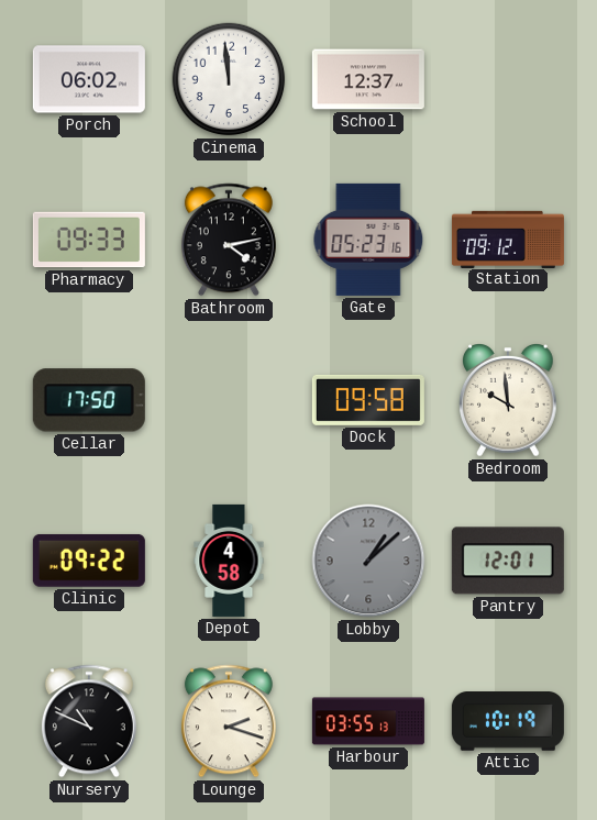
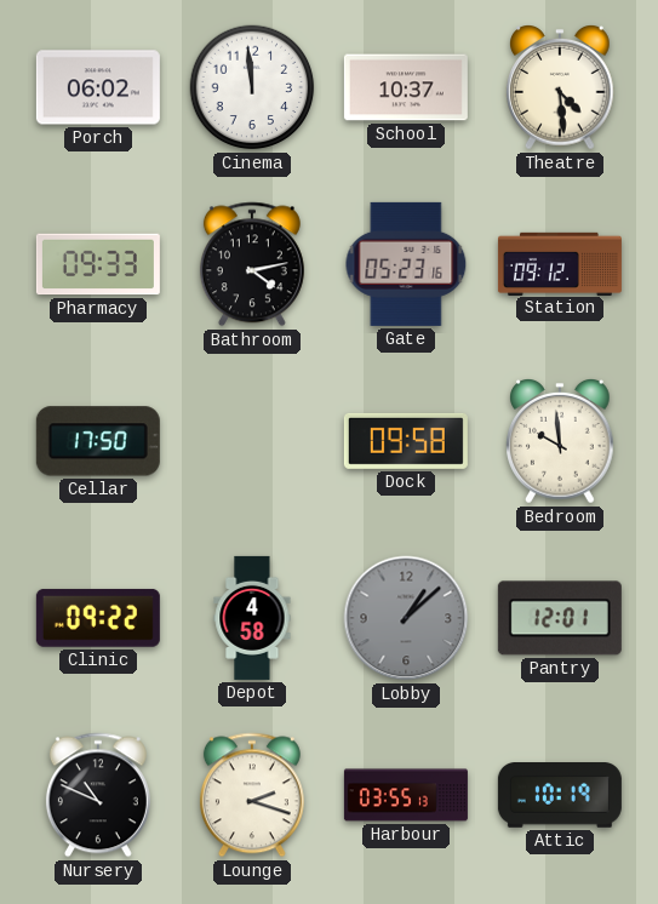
School: 12:37 -> 10:37
Theatre: none -> 4:29
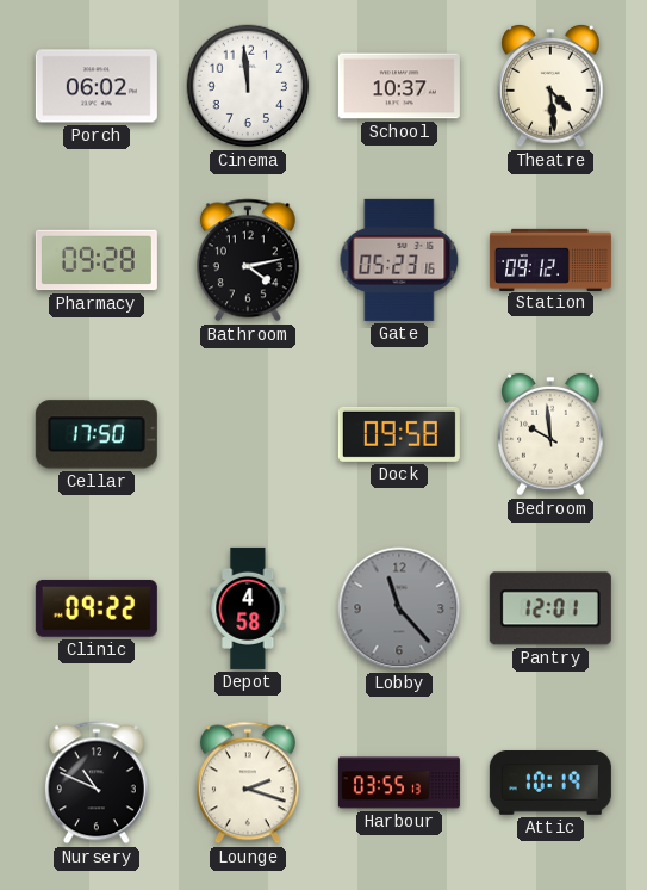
Pharmacy: 09:33 -> 09:28
Lobby: 1:08 -> 11:23
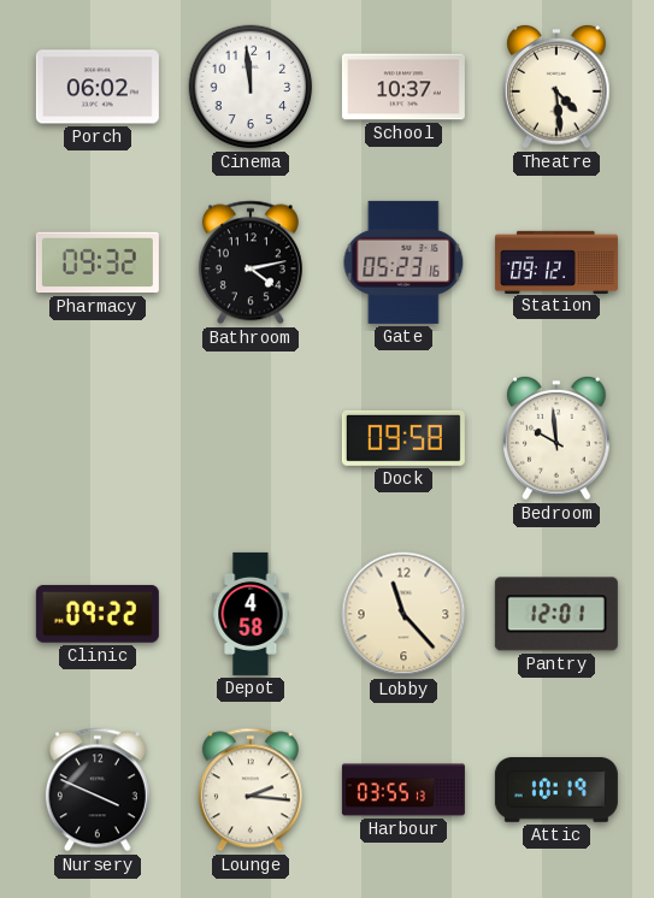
Pharmacy: 09:28 -> 09:32
Cellar: 17:50 -> none
Lobby dial: grey -> cream
Nursery: 10:49 -> 3:49
Lounge: 2:18 -> 2:16
